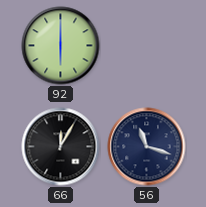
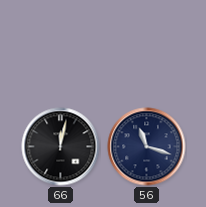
92: 6:00 -> none
66: 12:05 -> 12:02
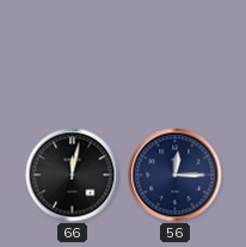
56: 11:18 -> 12:15
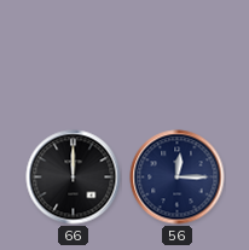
66: 12:02 -> 12:00
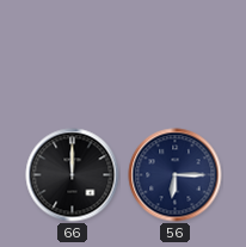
56: 12:15 -> 6:15
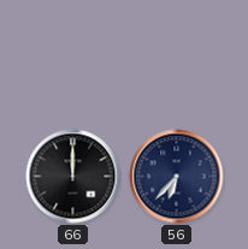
56: 6:15 -> 6:37
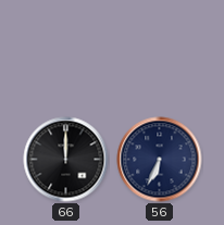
56: 6:37 -> 6:34
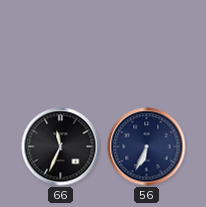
66: 12:00 -> 11:34
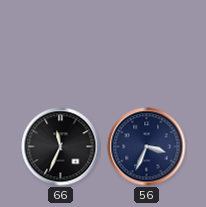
56: 6:34 -> 3:34
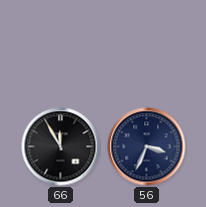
66: 11:34 -> 11:55
